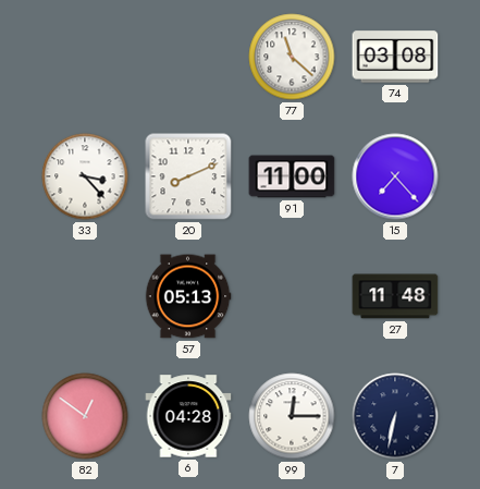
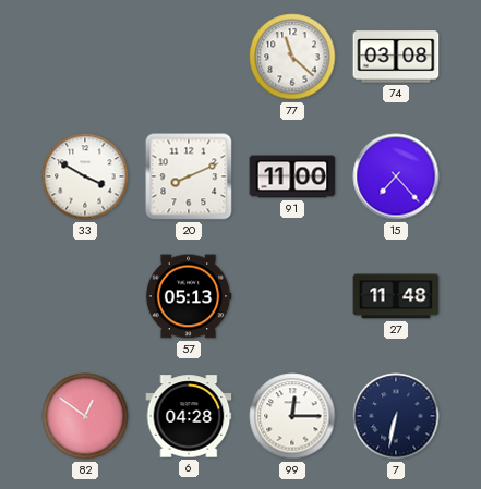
33: 3:23 -> 3:50
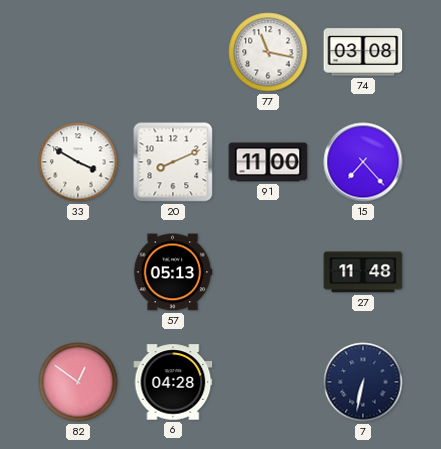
77: 11:22 -> 11:17
99: 12:15 -> none
